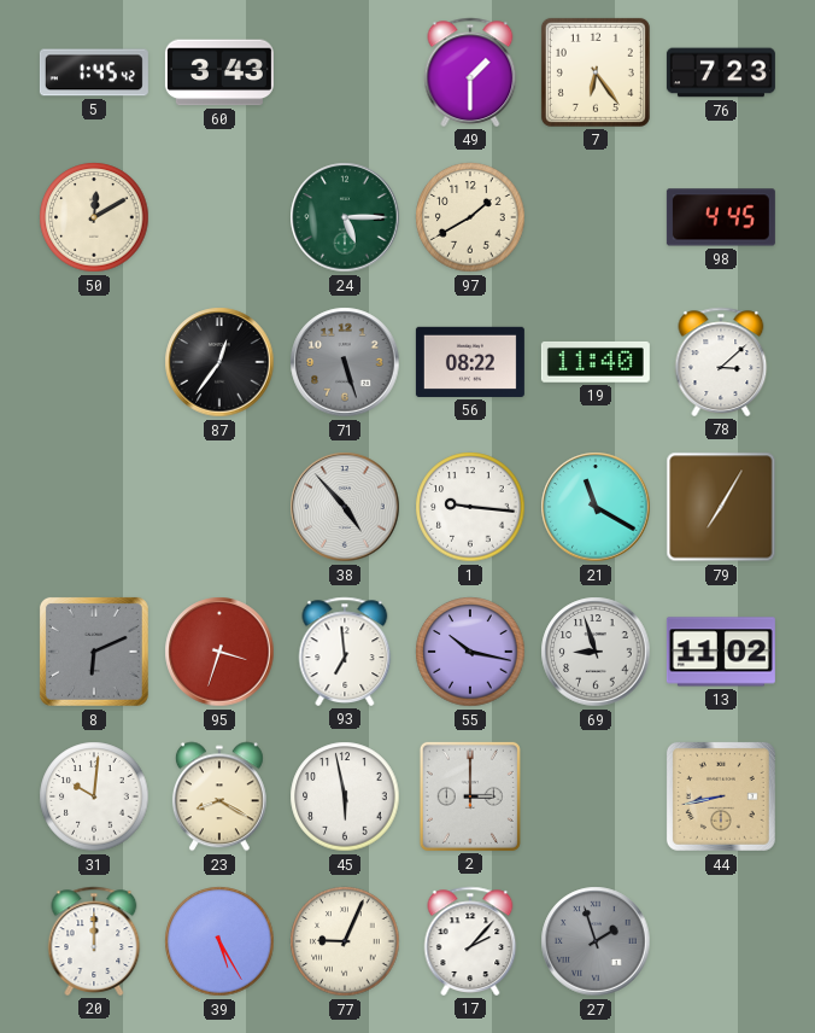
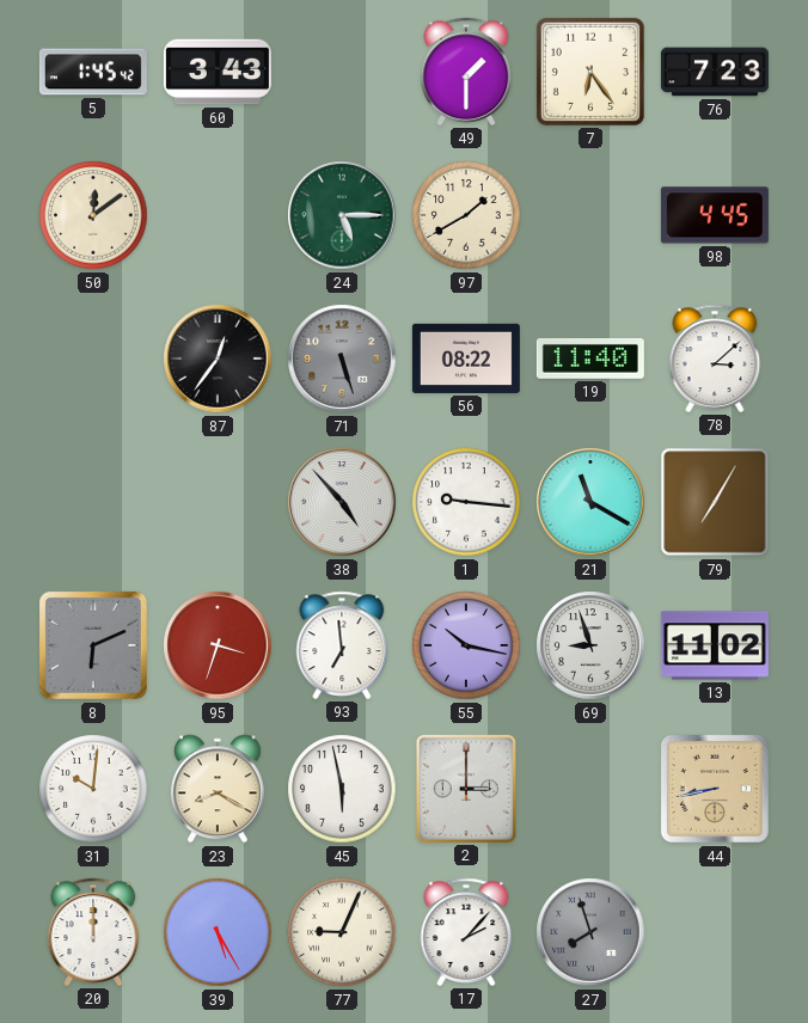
50: 12:10 -> 12:09
27: 1:57 -> 7:57
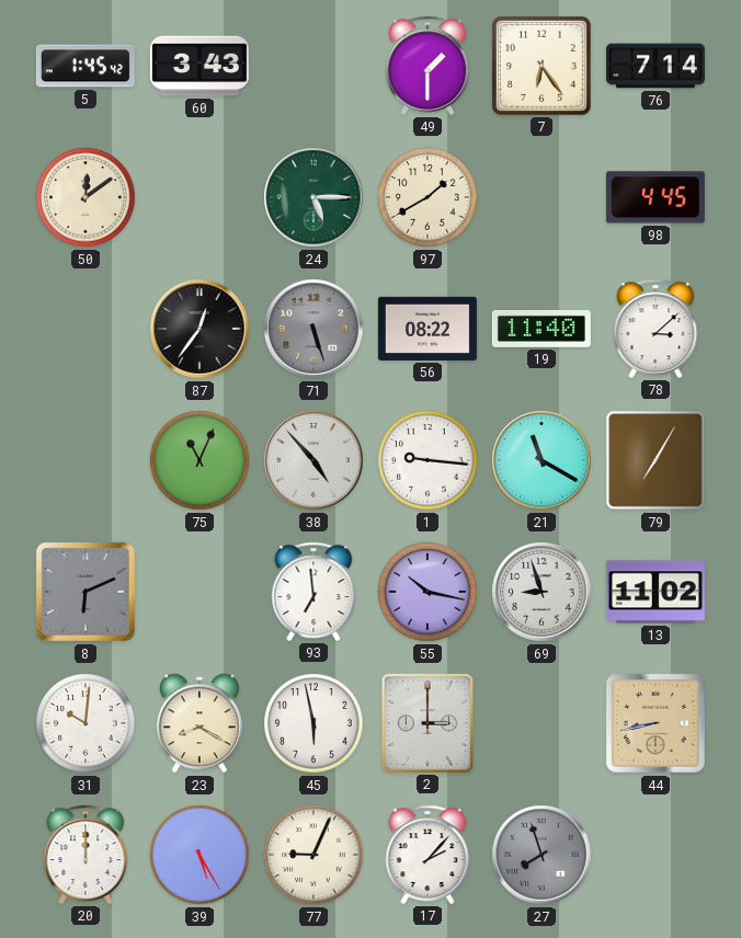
76: 7:23 -> 7:14
75: none -> 11:04
95: 3:33 -> none
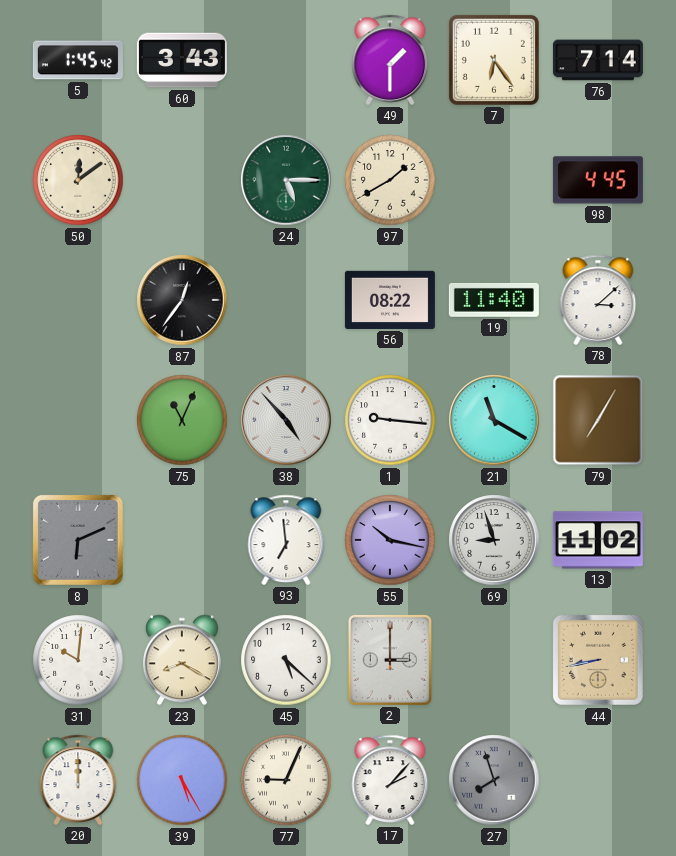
71: 5:27 -> none
45: 5:58 -> 5:22
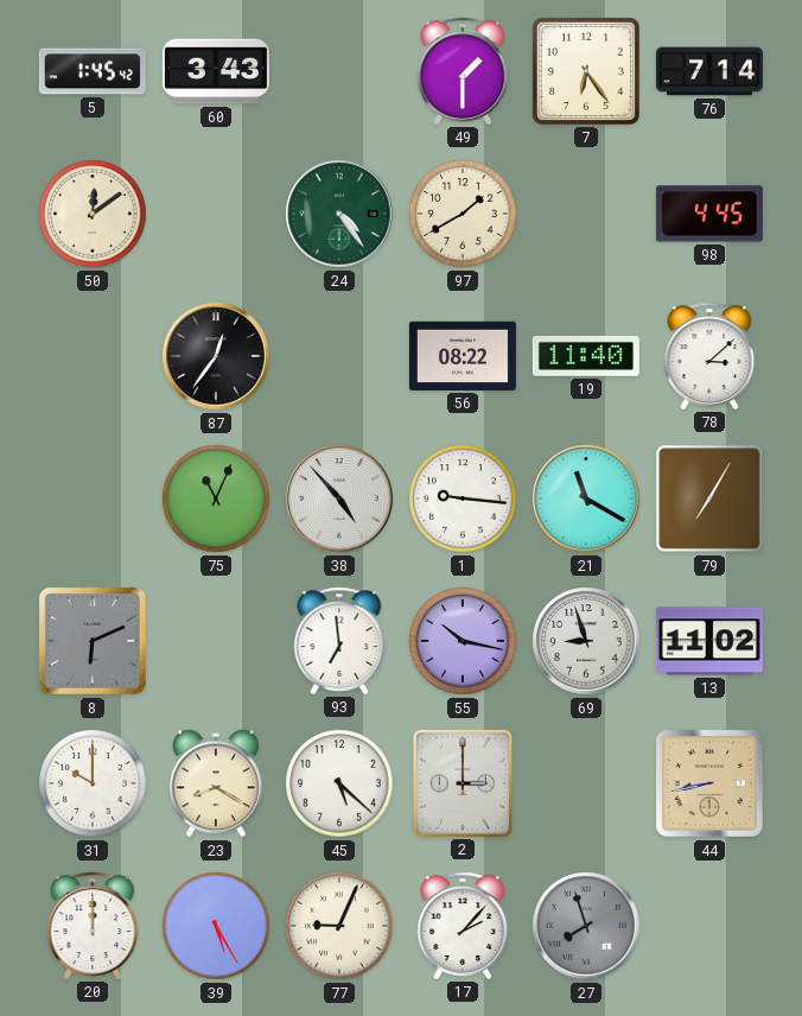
24: 5:15 -> 4:24
31: 10:01 -> 10:00
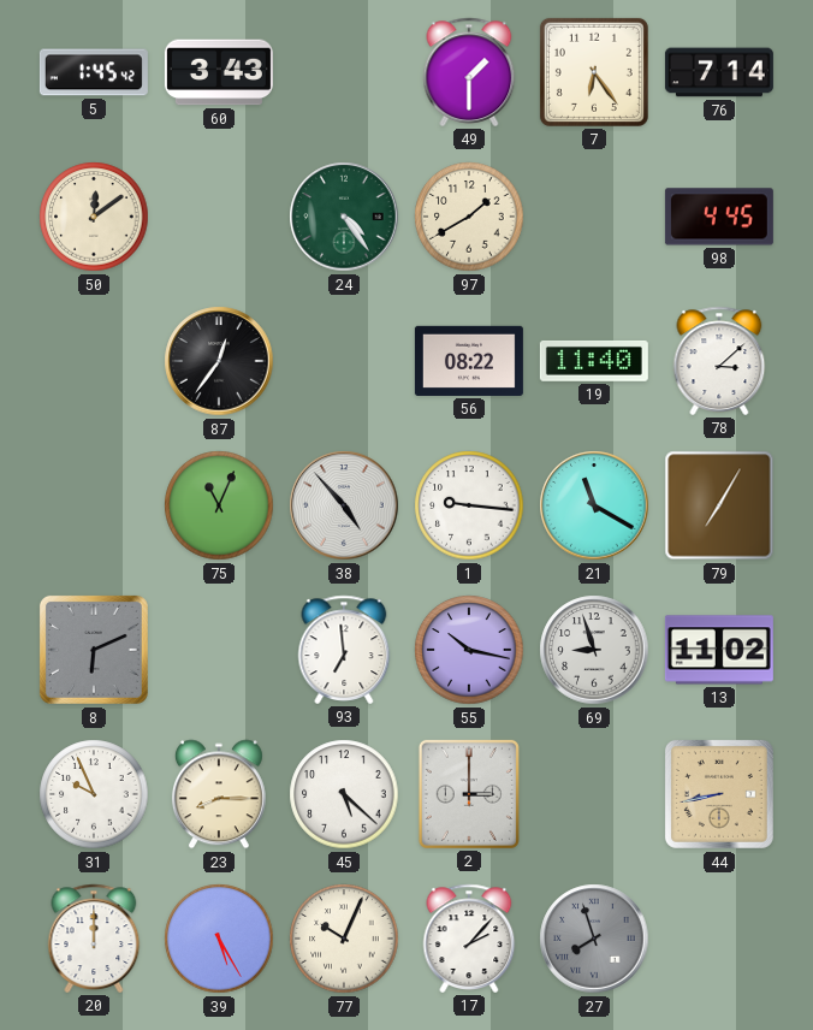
31: 10:00 -> 9:56
23: 8:20 -> 8:15
77: 9:04 -> 10:04
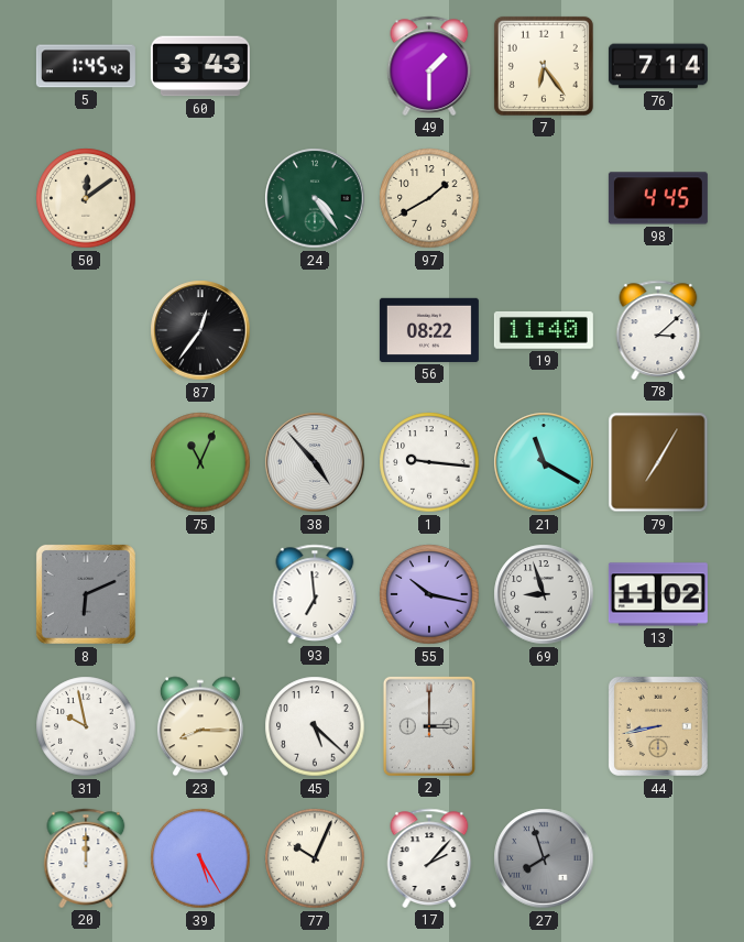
31: 9:56 -> 9:58
